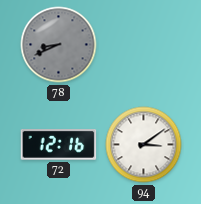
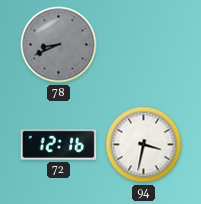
94: 3:09 -> 3:32
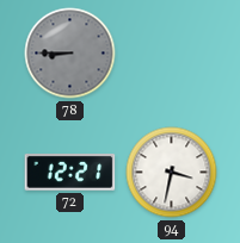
78: 8:41 -> 8:45
72: 12:16 -> 12:21
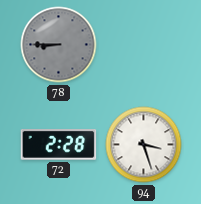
72: 12:21 -> 2:28
94: 3:32 -> 3:27
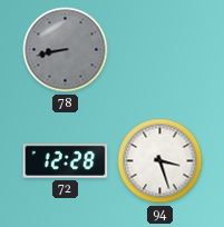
78: 8:45 -> 8:43
72: 2:28 -> 12:28
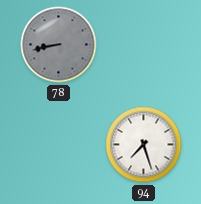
72: 12:28 -> none
94: 3:27 -> 7:27
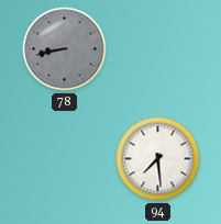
94: 7:27 -> 7:29
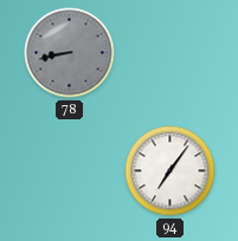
94: 7:29 -> 7:06
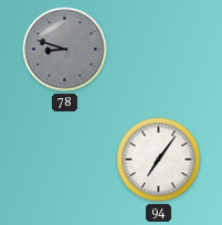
78: 8:43 -> 8:48
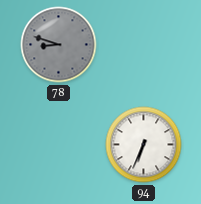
94: 7:06 -> 6:34
